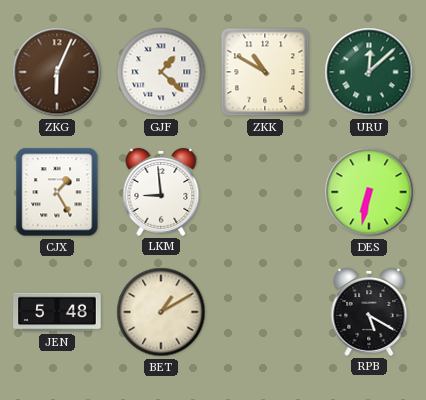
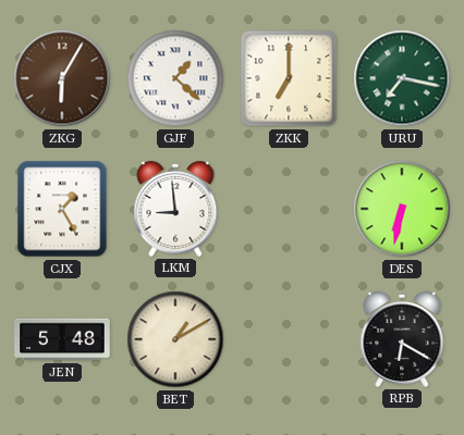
ZKG: 6:04 -> 6:05
ZKK: 10:50 -> 7:00
URU: 12:08 -> 7:17
RPB: 5:20 -> 6:20
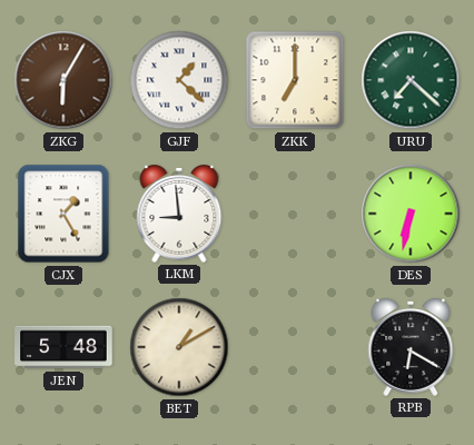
URU: 7:17 -> 7:22
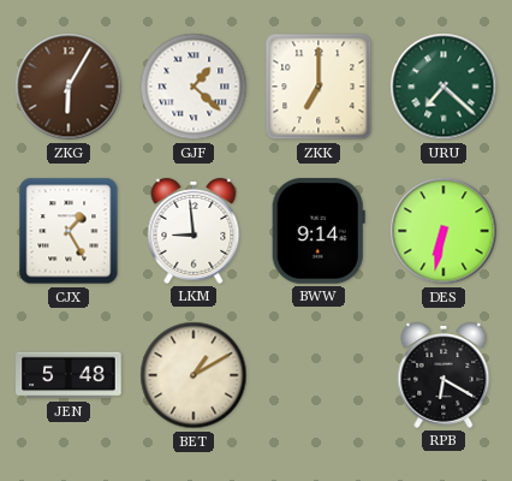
BWW: none -> 9:14
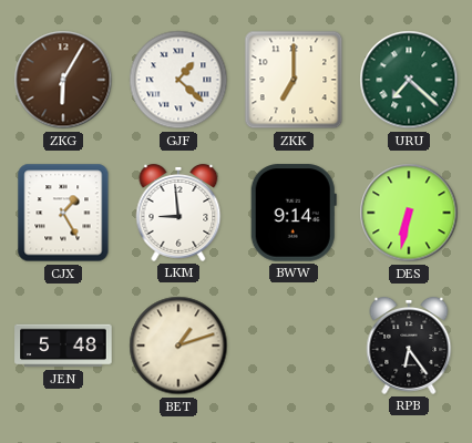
BET: 1:10 -> 1:12
RPB: 6:20 -> 6:24
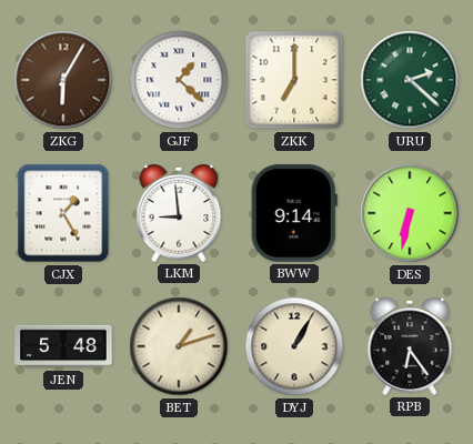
URU: 7:22 -> 2:22
DYJ: none -> 1:05
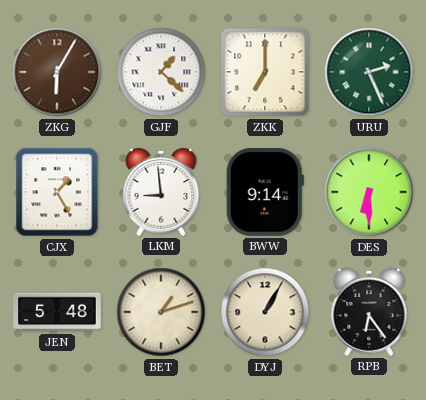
URU: 2:22 -> 2:26
DES: 6:32 -> 6:30
